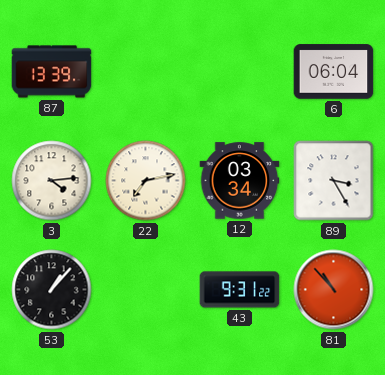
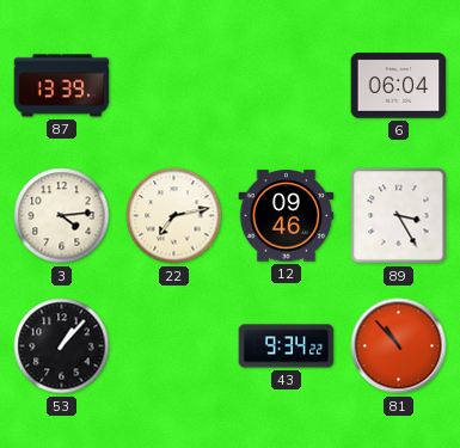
12: 03:34 -> 09:46
43: 9:31 -> 9:34
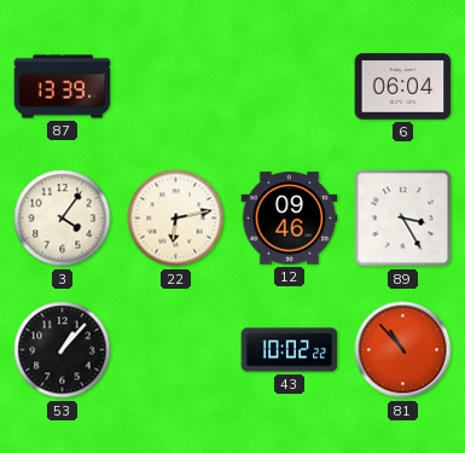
3: 4:14 -> 4:06
22: 7:13 -> 6:13
43: 9:34 -> 10:02
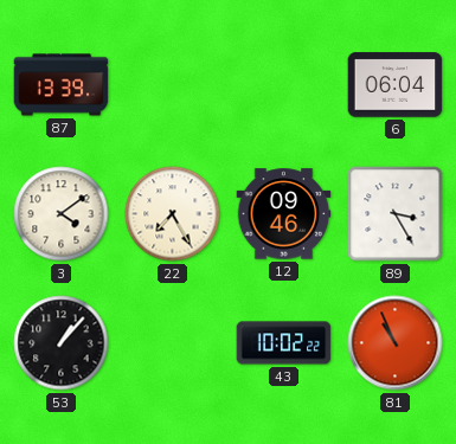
3: 4:06 -> 4:09
22: 6:13 -> 7:25
81: 10:53 -> 10:56
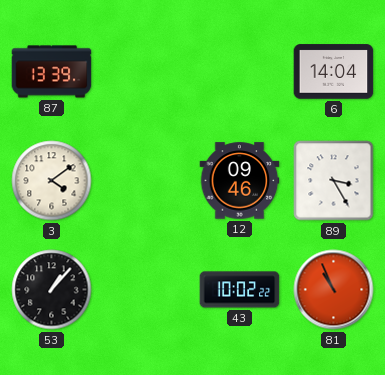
6: 06:04 -> 14:04
22: 7:25 -> none
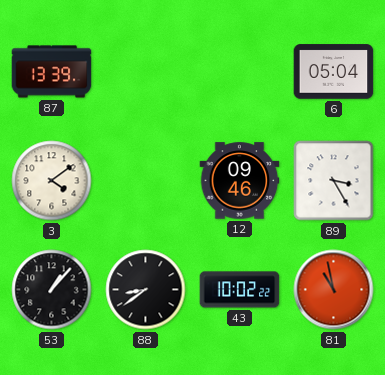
6: 14:04 -> 05:04
88: none -> 8:39
81: 10:56 -> 10:58
